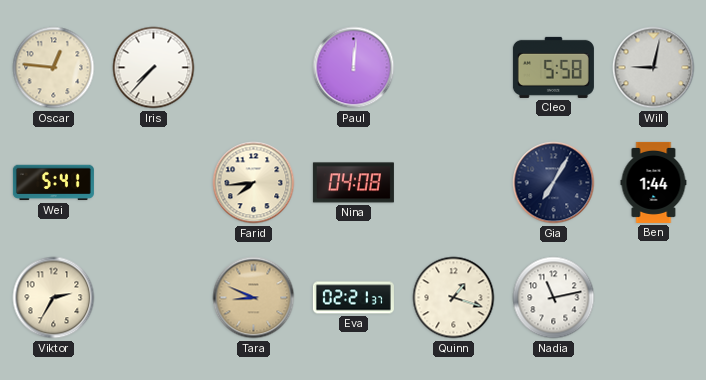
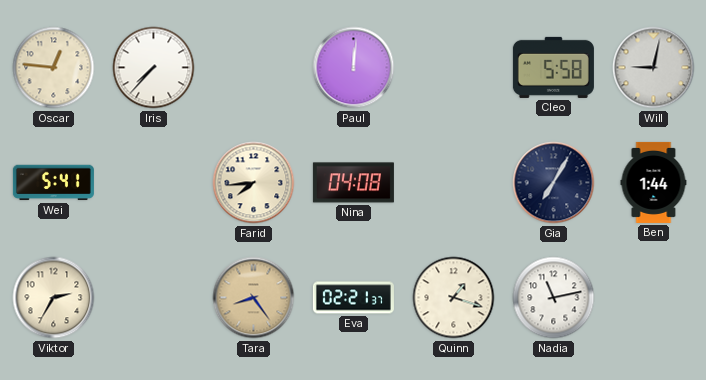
Tara: 8:49 -> 8:24
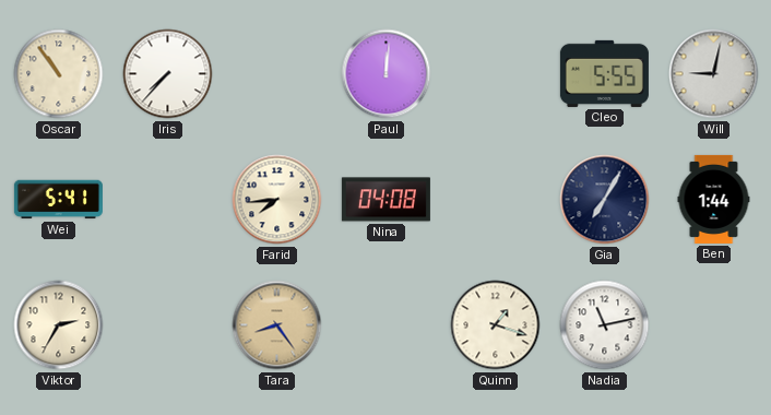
Oscar: 12:46 -> 10:54
Cleo: 5:58 -> 5:55
Eva: 02:21 -> none
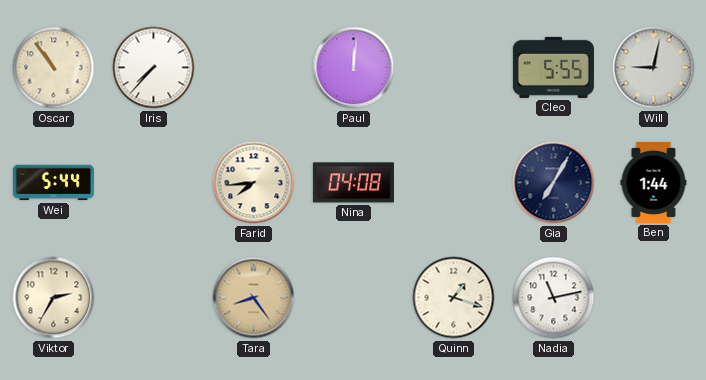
Wei: 5:41 -> 5:44
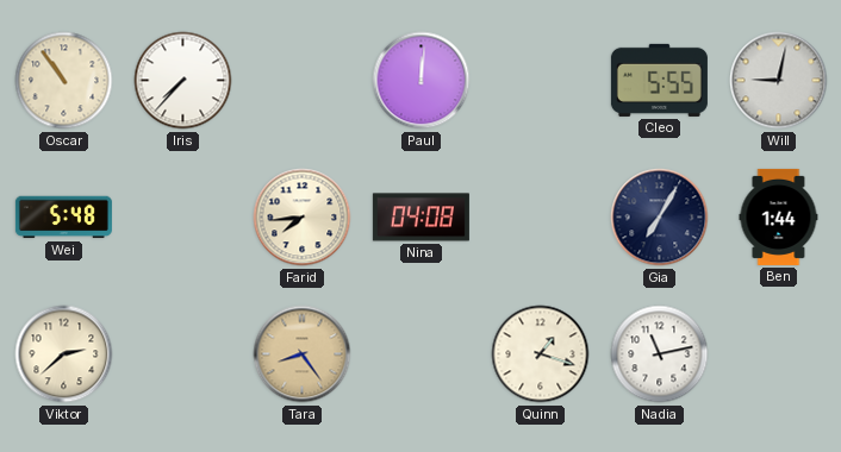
Wei: 5:44 -> 5:48
Viktor: 2:35 -> 2:38
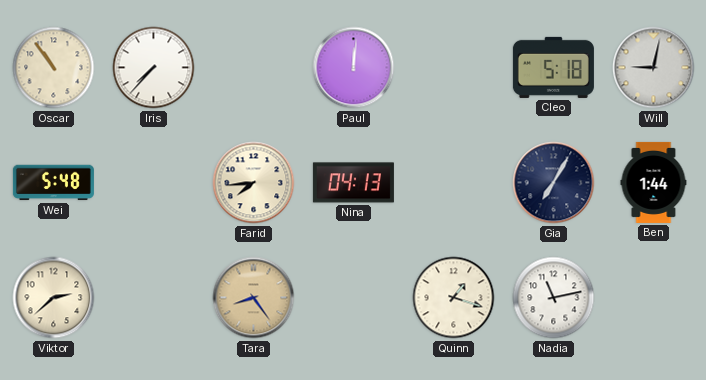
Cleo: 5:55 -> 5:18
Nina: 04:08 -> 04:13
